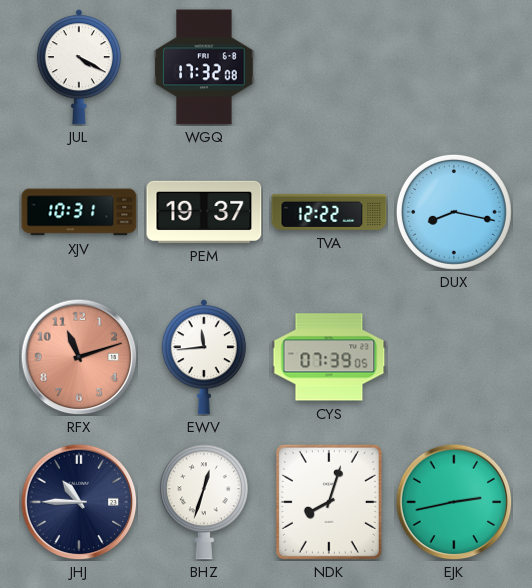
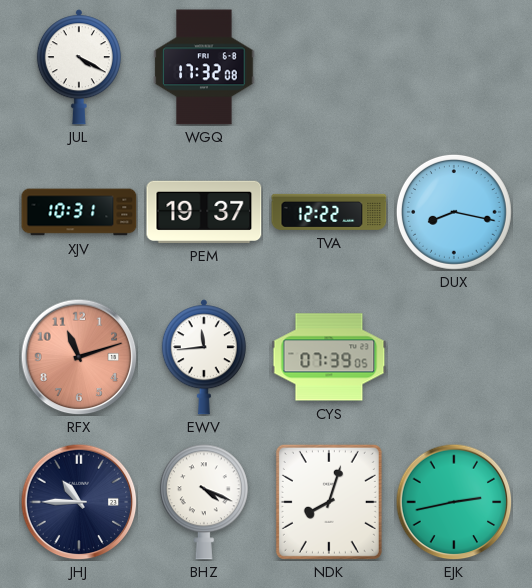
BHZ: 12:33 -> 4:19
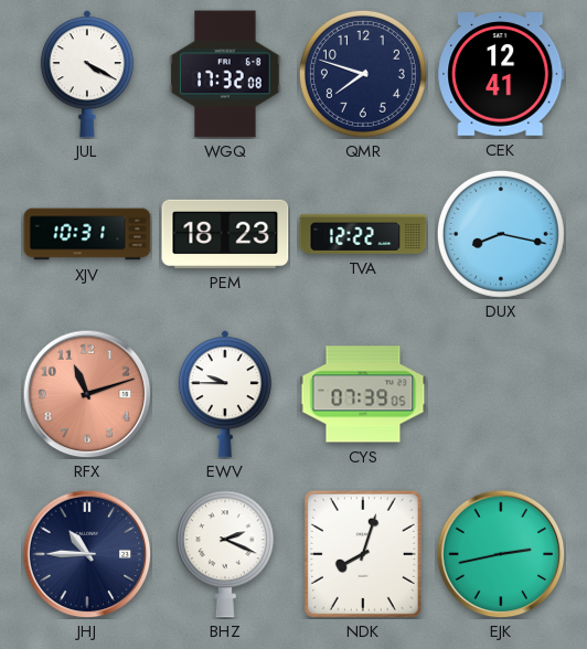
QMR: none -> 7:48
CEK: none -> 12:41
PEM: 19:37 -> 18:23
EWV: 11:44 -> 9:45
BHZ: 4:19 -> 2:19
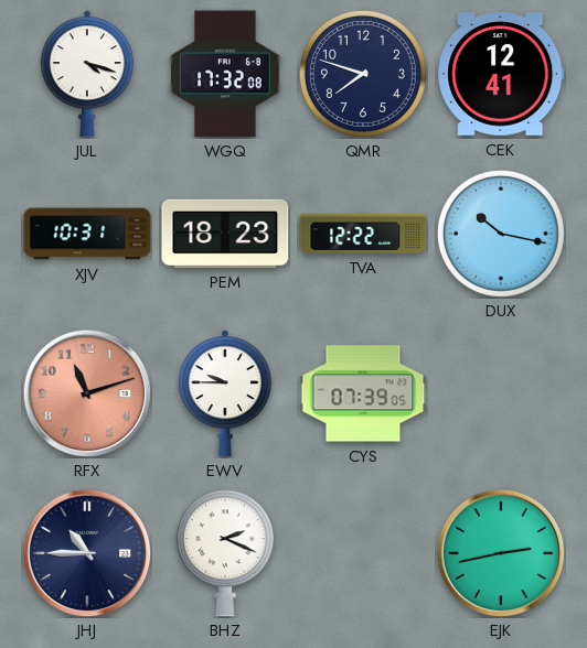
JUL: 4:20 -> 4:18
DUX: 8:17 -> 10:17
NDK: 8:03 -> none
